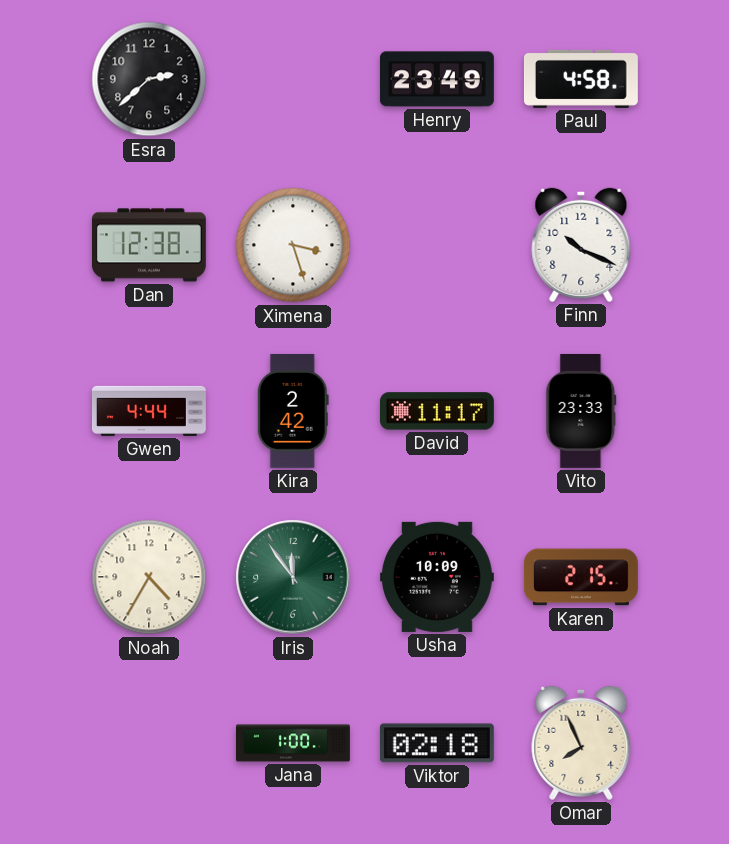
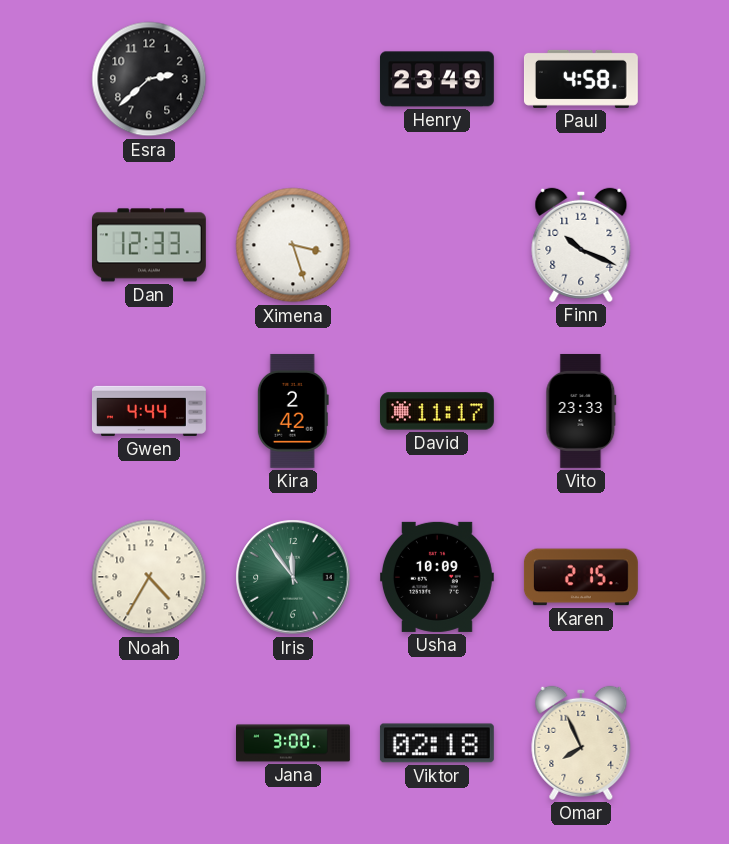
Dan: 12:38 -> 12:33
Jana: 1:00 -> 3:00
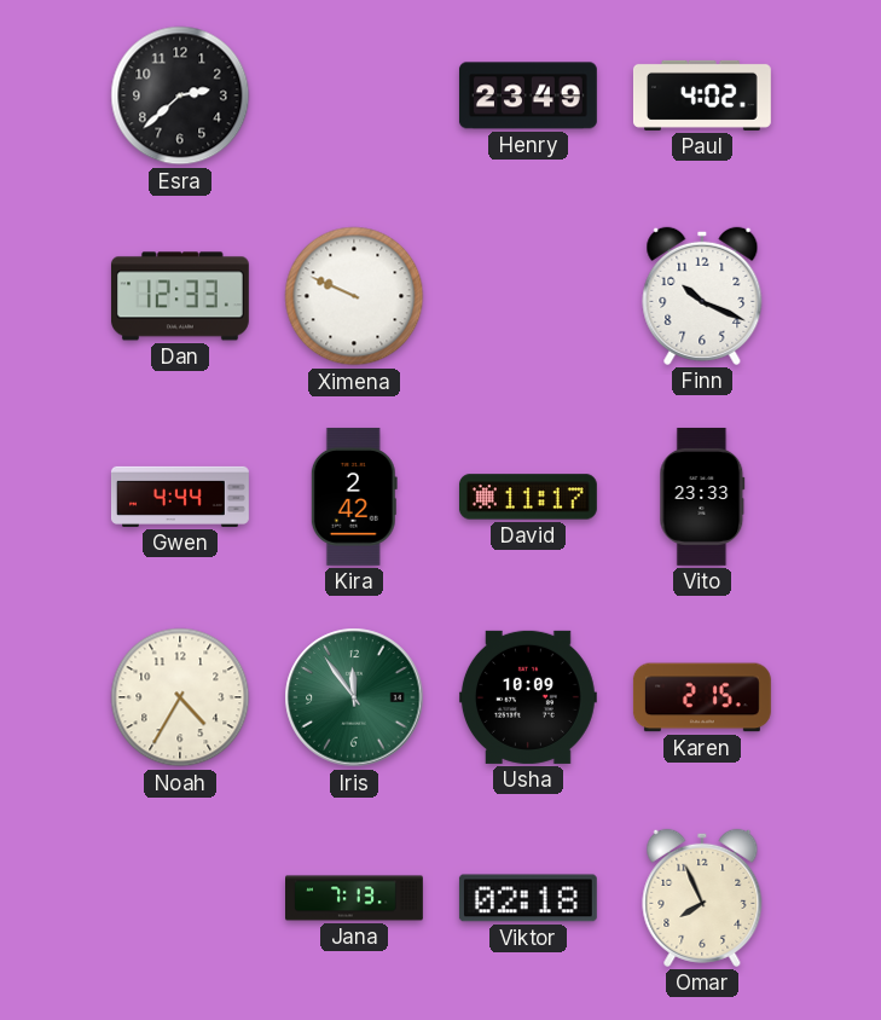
Paul: 4:58 -> 4:02
Ximena: 3:27 -> 9:49
Jana: 3:00 -> 7:13
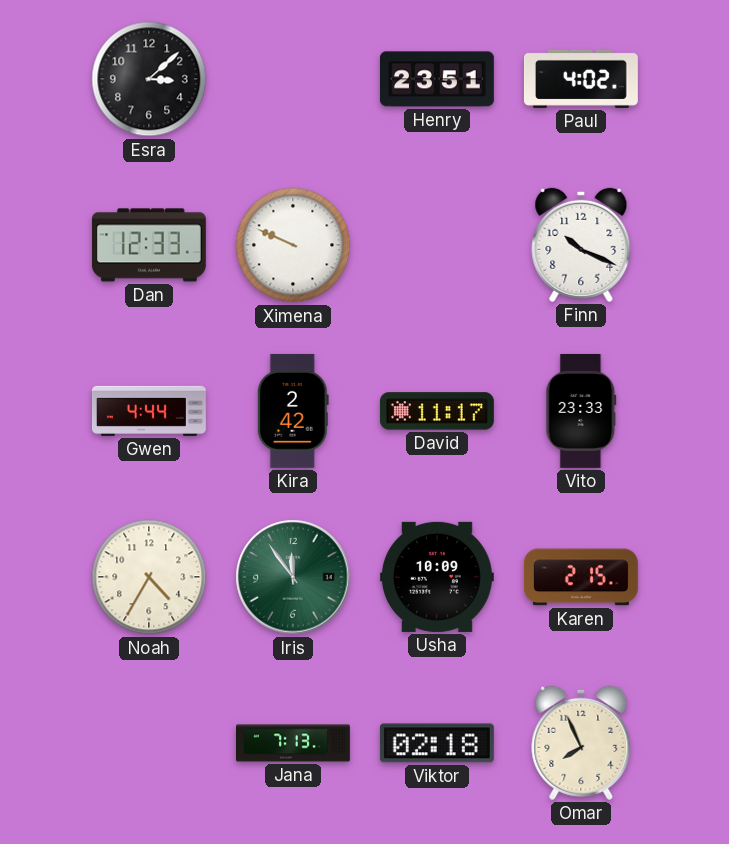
Esra: 2:38 -> 3:08
Henry: 23:49 -> 23:51
